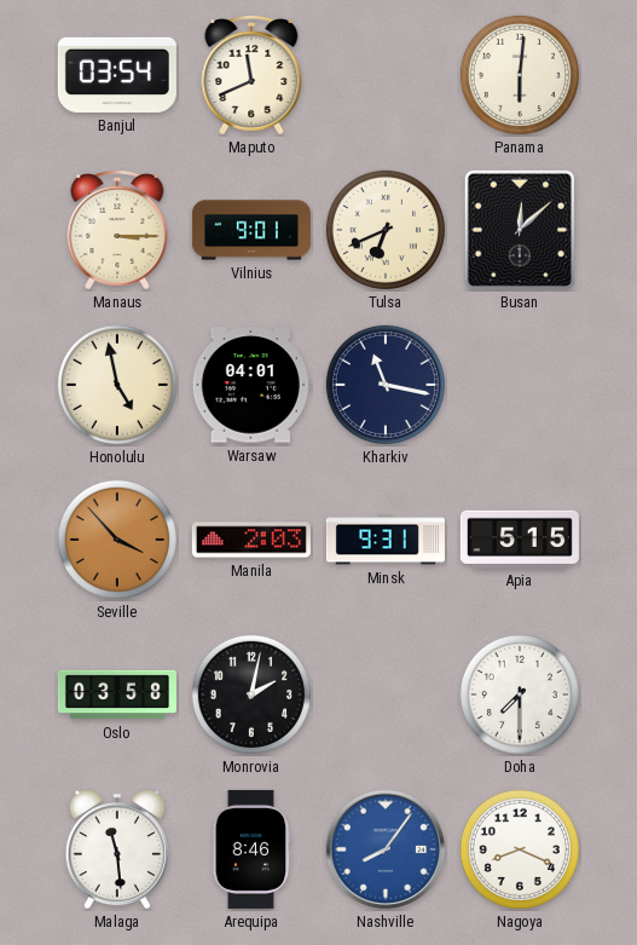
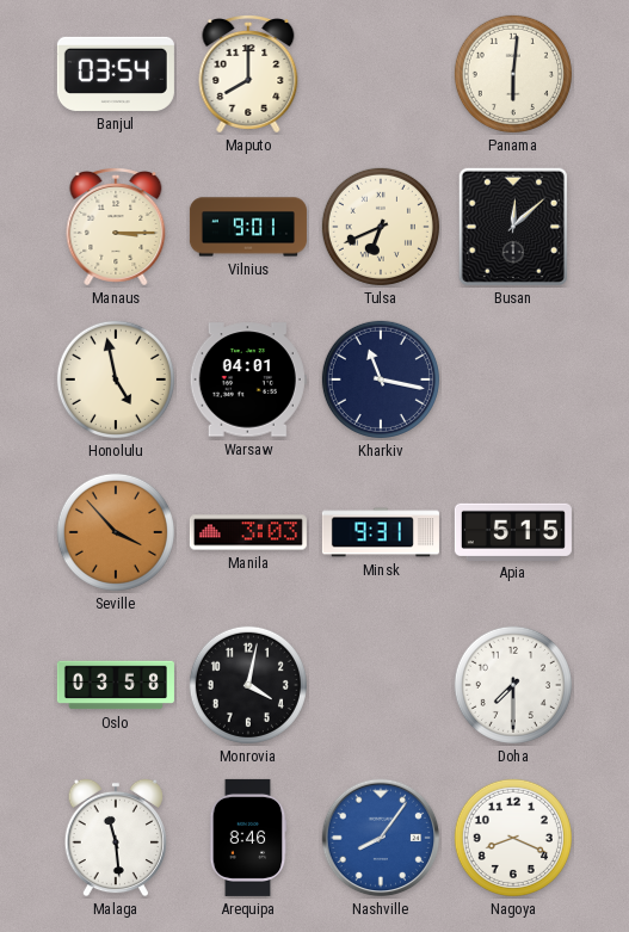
Maputo: 11:41 -> 8:00
Manila: 2:03 -> 3:03
Monrovia: 2:02 -> 4:02
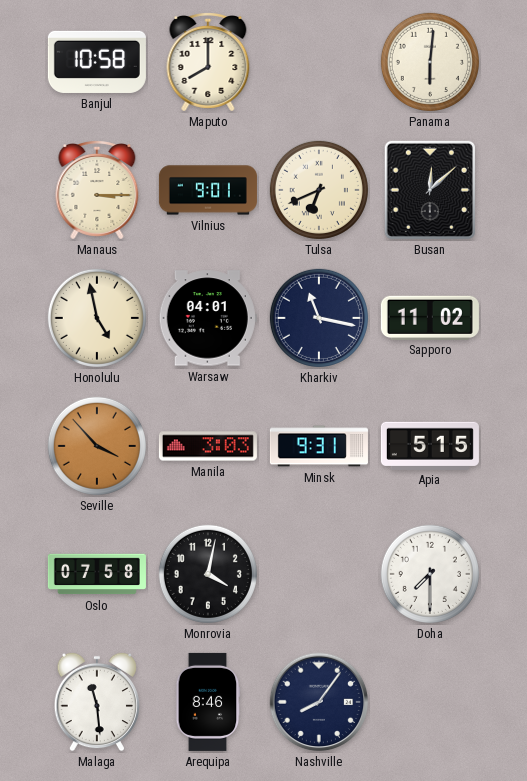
Banjul: 03:54 -> 10:58
Sapporo: none -> 11:02
Oslo: 03:58 -> 07:58
Nashville dial: blue -> navy
Nagoya: 8:19 -> none
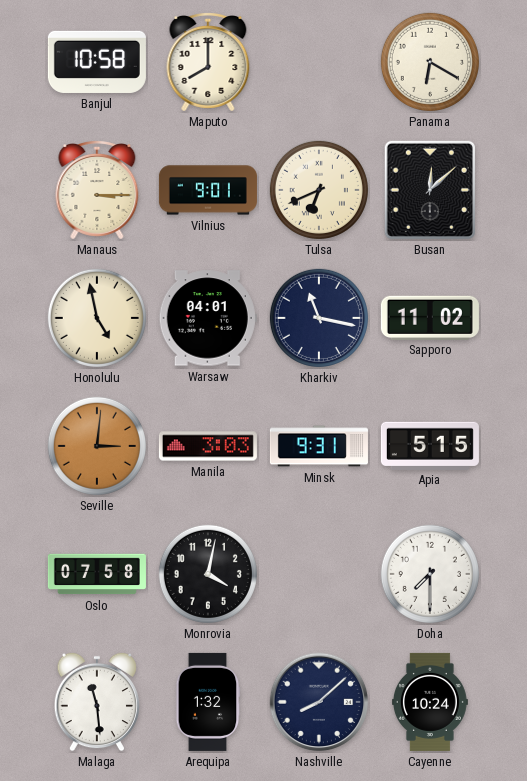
Panama: 6:01 -> 6:20
Seville: 3:53 -> 3:01
Arequipa: 8:46 -> 1:32
Nashville: 8:06 -> 8:08
Cayenne: none -> 10:24
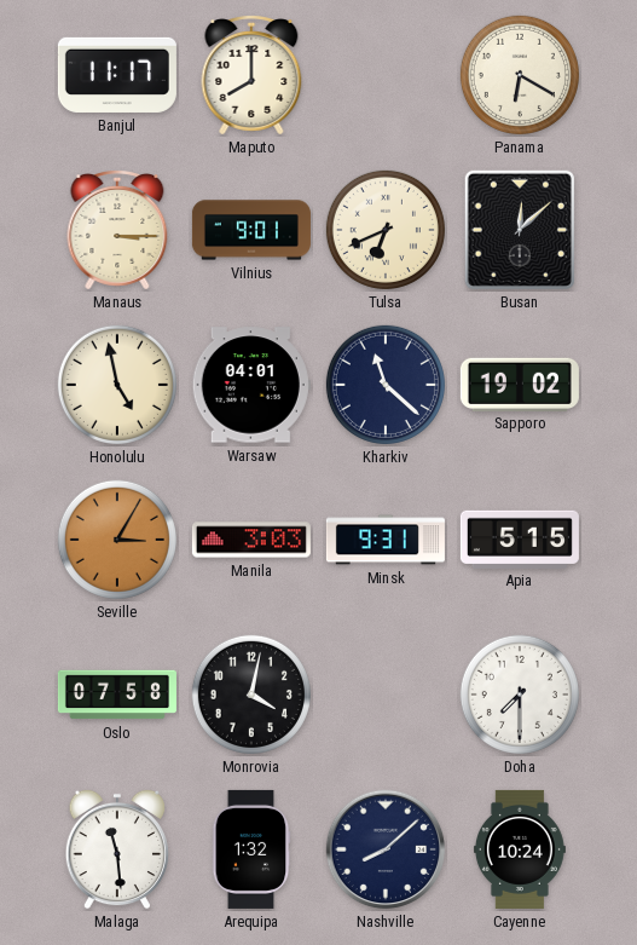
Banjul: 10:58 -> 11:17
Kharkiv: 11:17 -> 11:22
Sapporo: 11:02 -> 19:02
Seville: 3:01 -> 3:05
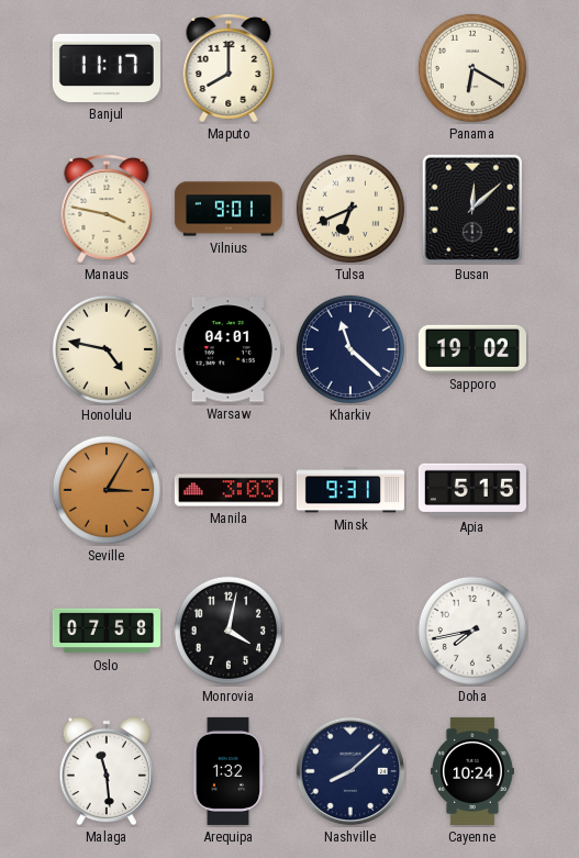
Manaus: 3:15 -> 3:47
Honolulu: 4:58 -> 4:47
Doha: 7:30 -> 7:43
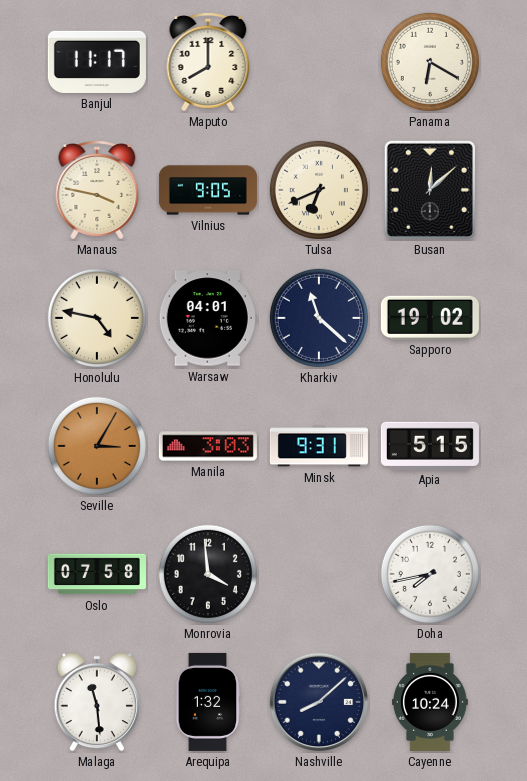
Vilnius: 9:01 -> 9:05
Monrovia: 4:02 -> 3:59
